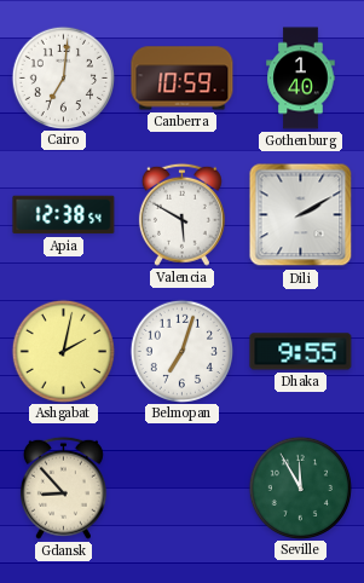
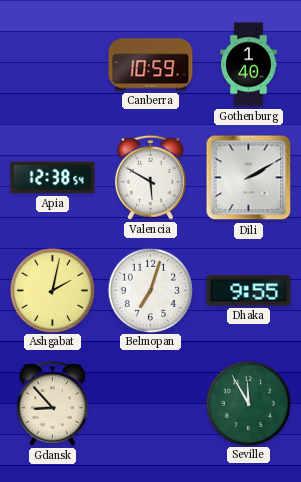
Cairo: 7:01 -> none
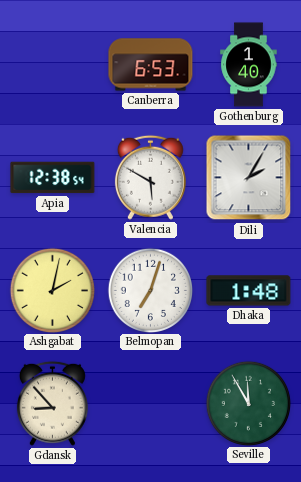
Canberra: 10:59 -> 6:53
Dili: 2:10 -> 2:05
Dhaka: 9:55 -> 1:48
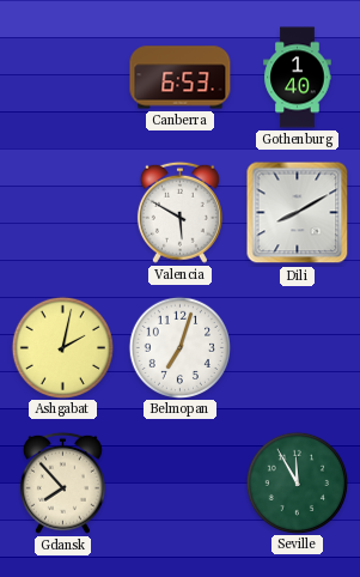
Apia: 12:38 -> none
Dili: 2:05 -> 8:10
Dhaka: 1:48 -> none
Gdansk: 8:53 -> 7:53
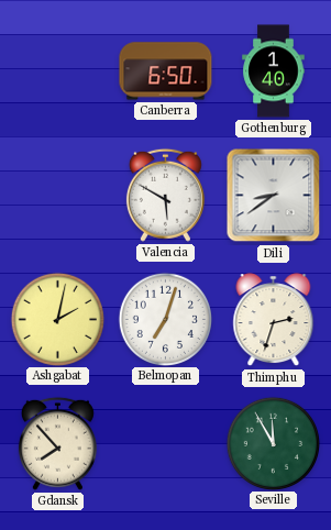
Canberra: 6:53 -> 6:50
Dili: 8:10 -> 8:39
Thimphu: none -> 2:33
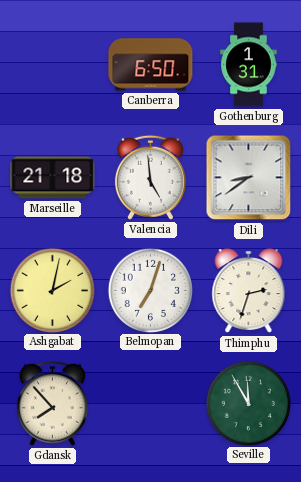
Gothenburg: 1:40 -> 1:31
Marseille: none -> 21:18
Valencia: 5:50 -> 4:59
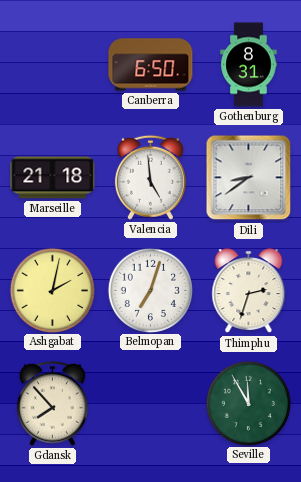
Gothenburg: 1:31 -> 8:31
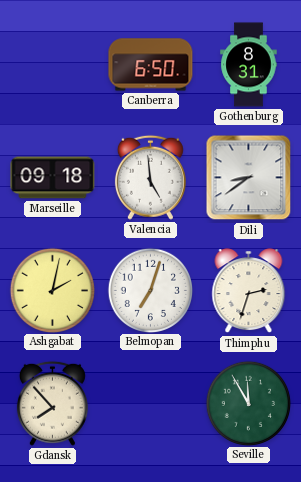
Marseille: 21:18 -> 09:18
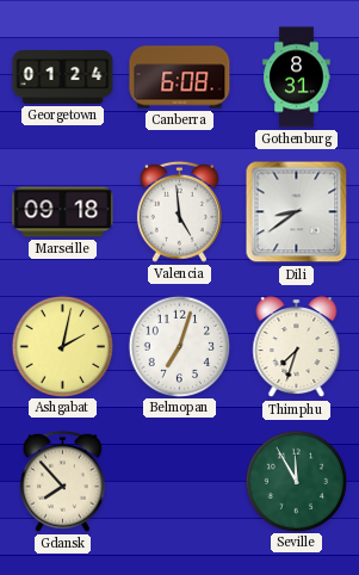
Georgetown: none -> 01:24
Canberra: 6:50 -> 6:08
Thimphu: 2:33 -> 7:33
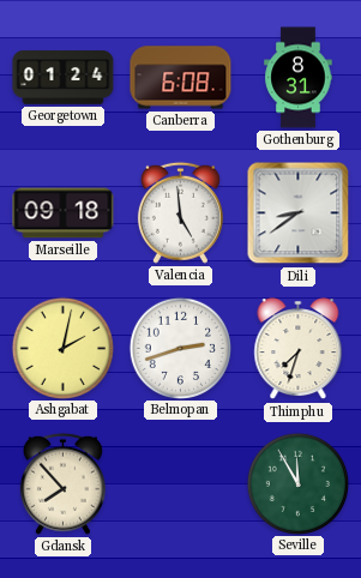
Belmopan: 7:03 -> 2:42
